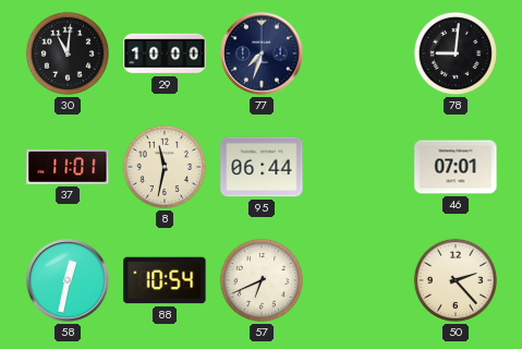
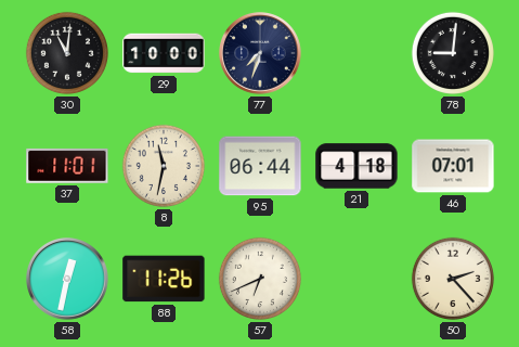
21: none -> 4:18
88: 10:54 -> 11:26
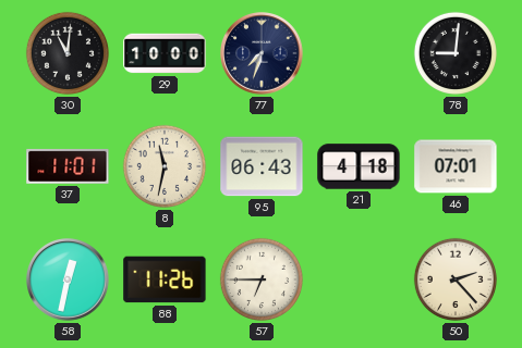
95: 06:44 -> 06:43
57: 6:41 -> 6:45
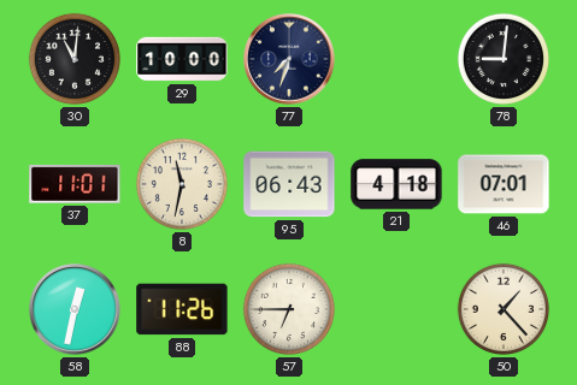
50: 2:23 -> 1:23
